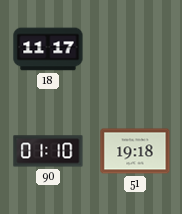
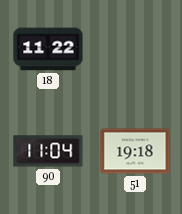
18: 11:17 -> 11:22
90: 01:10 -> 11:04
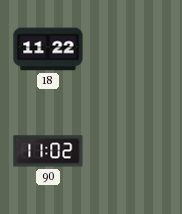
90: 11:04 -> 11:02
51: 19:18 -> none
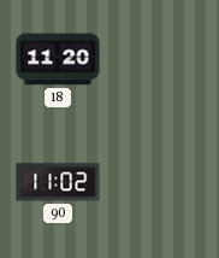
18: 11:22 -> 11:20
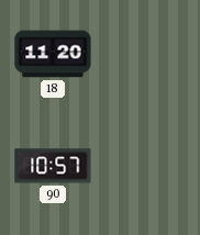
90: 11:02 -> 10:57
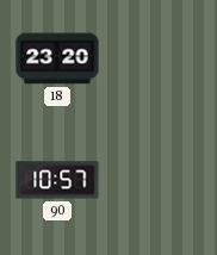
18: 11:20 -> 23:20
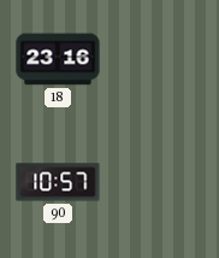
18: 23:20 -> 23:16
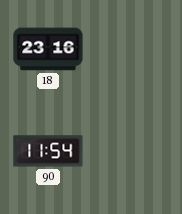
90: 10:57 -> 11:54
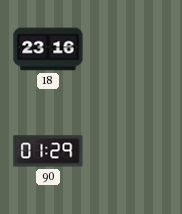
90: 11:54 -> 01:29
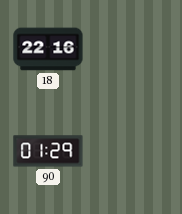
18: 23:16 -> 22:16
